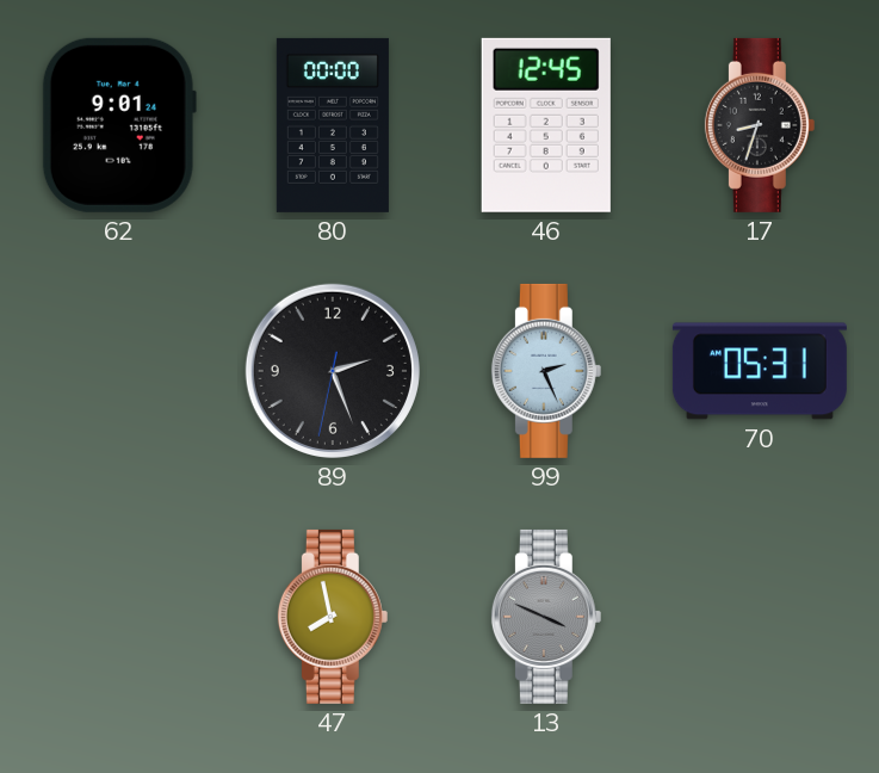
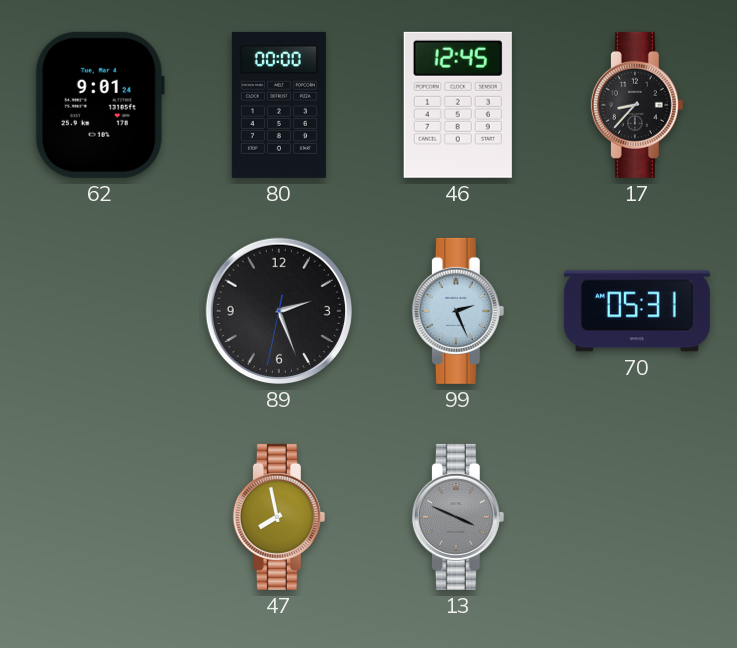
17: 8:33 -> 8:37
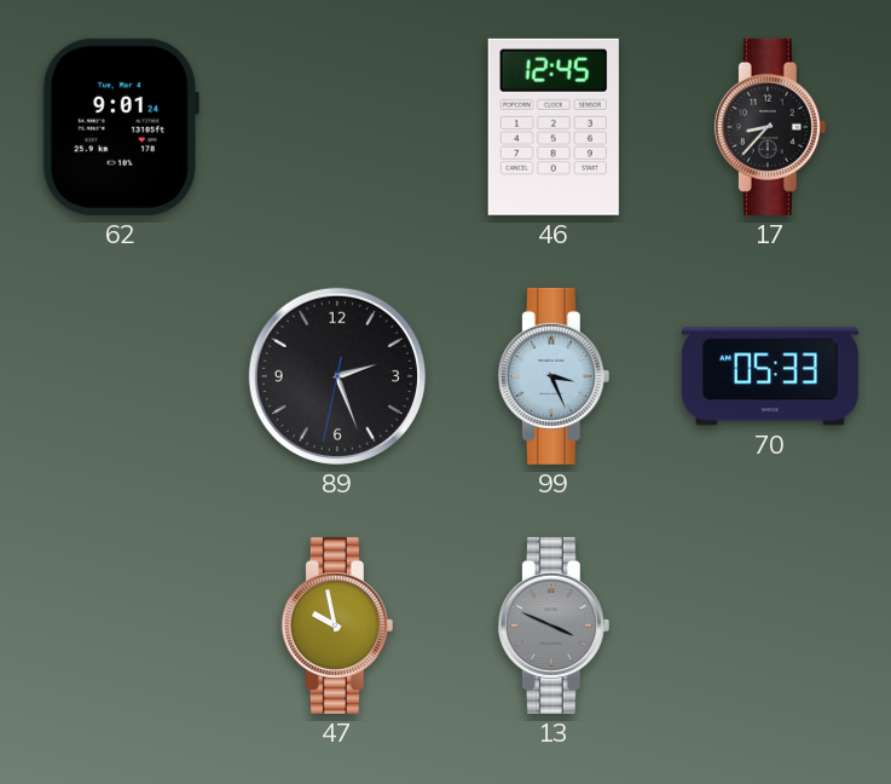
80: 00:00 -> none
99: 2:26 -> 3:26
70: 05:31 -> 05:33
47: 7:58 -> 9:58
